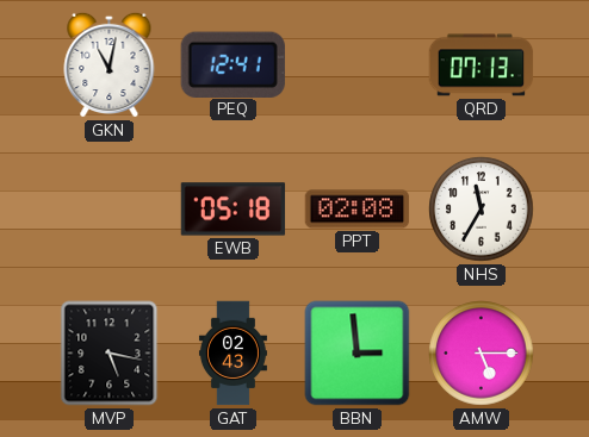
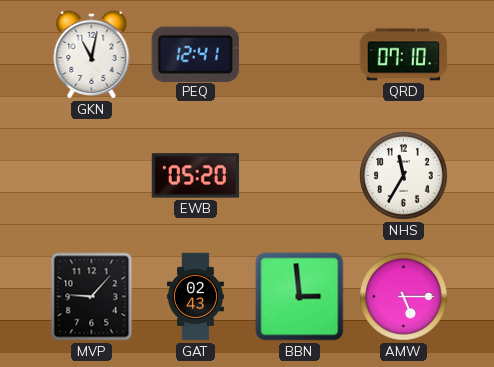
QRD: 07:13 -> 07:10
EWB: 05:18 -> 05:20
PPT: 02:08 -> none
MVP: 5:17 -> 9:07
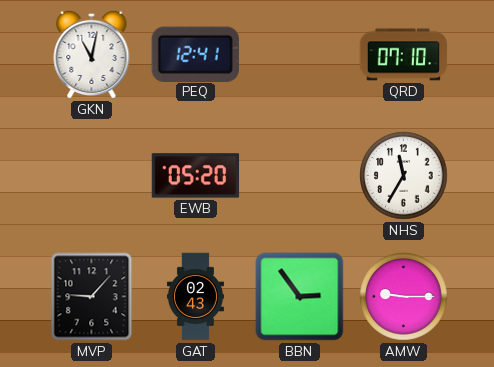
BBN: 2:59 -> 2:54
AMW: 5:15 -> 9:15
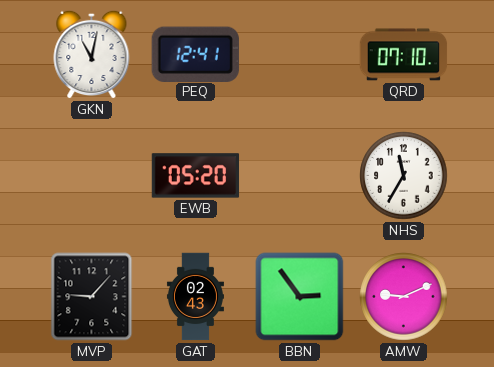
AMW: 9:15 -> 9:11
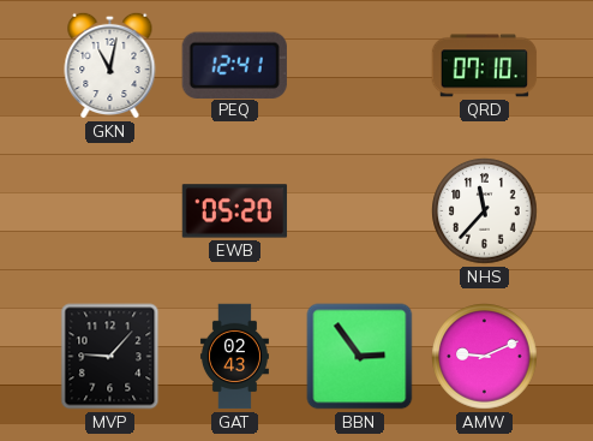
NHS: 11:35 -> 11:37
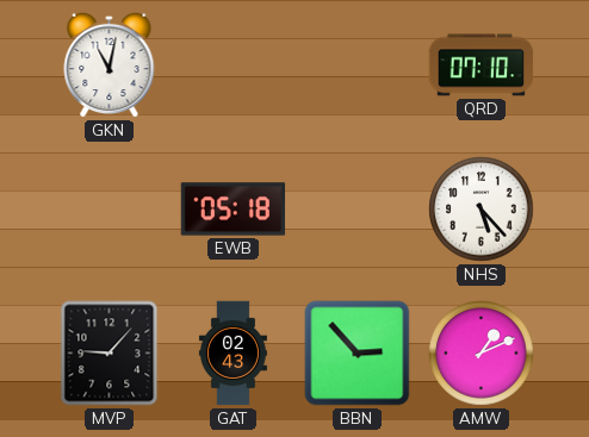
PEQ: 12:41 -> none
EWB: 05:20 -> 05:18
NHS: 11:37 -> 5:23
BBN: 2:54 -> 2:53
AMW: 9:11 -> 1:11
